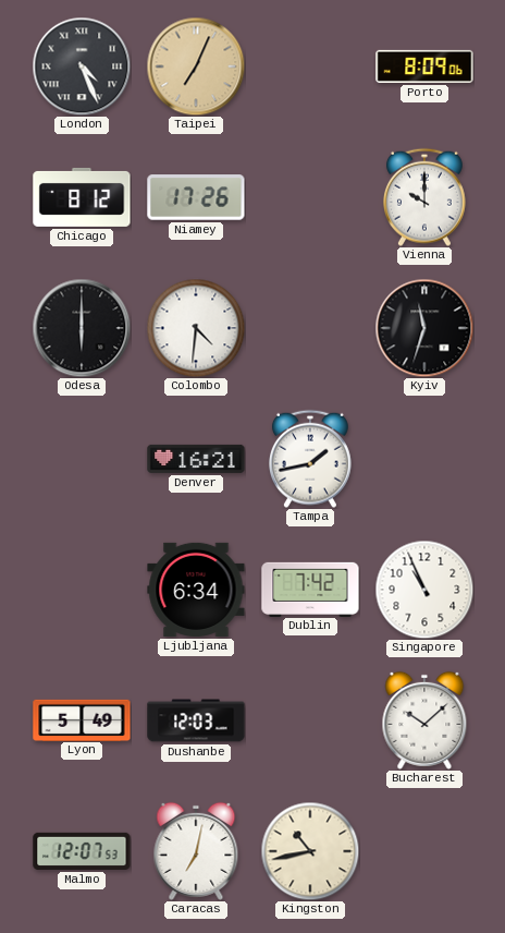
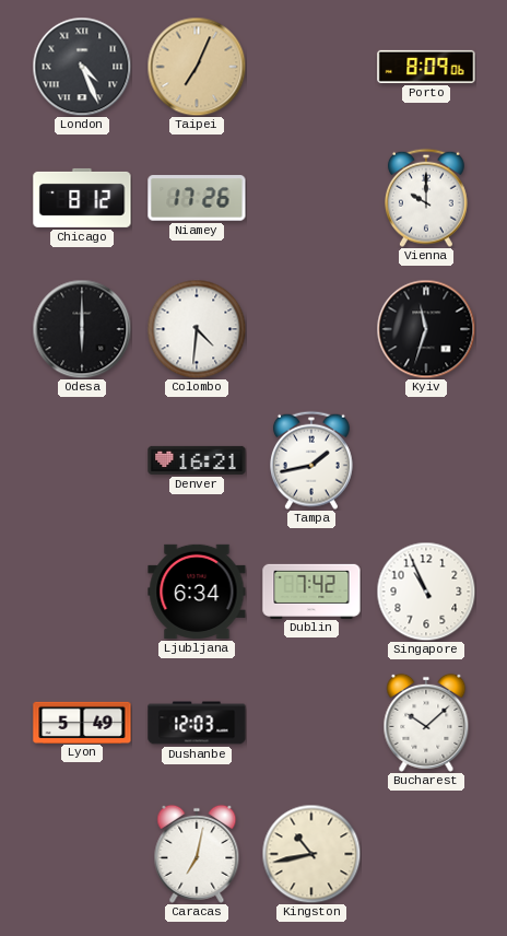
Malmo: 12:07 -> none
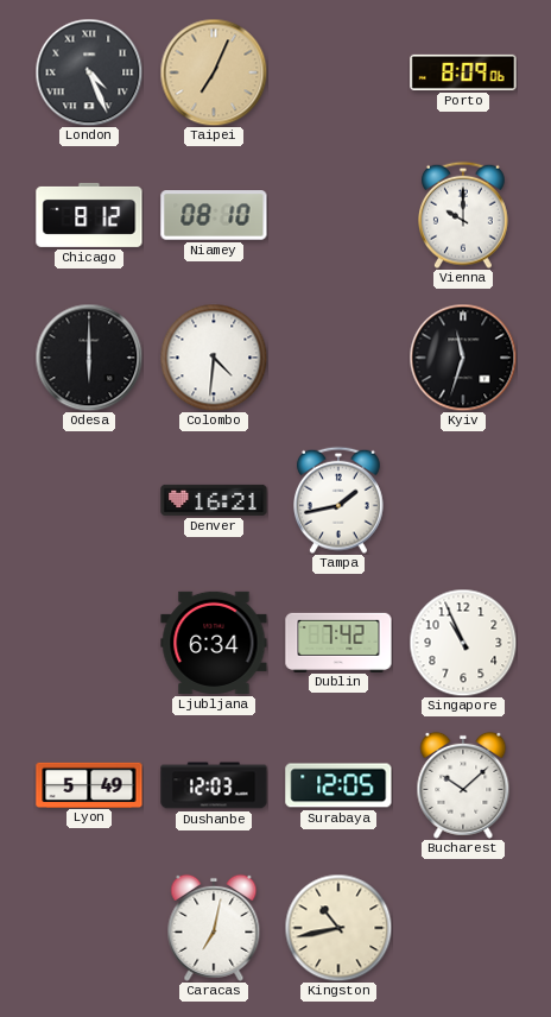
Niamey: 17:26 -> 08:10
Surabaya: none -> 12:05
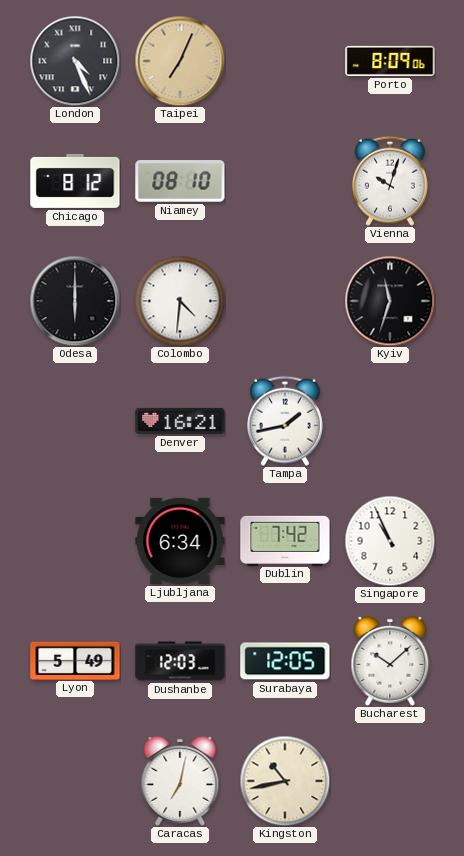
Vienna: 10:00 -> 10:03
